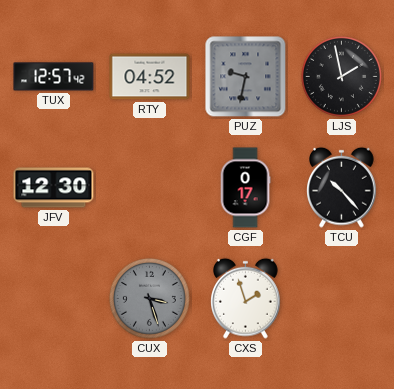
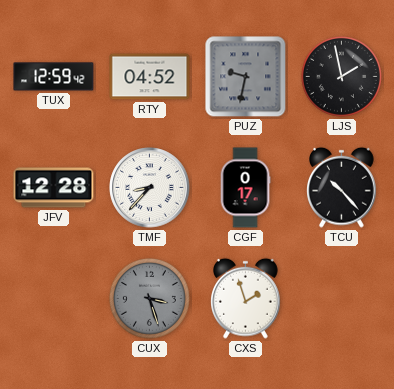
TUX: 12:57 -> 12:59
JFV: 12:30 -> 12:28
TMF: none -> 8:37
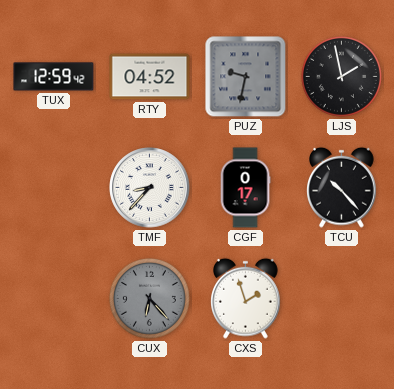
JFV: 12:28 -> none
CUX: 3:27 -> 6:23
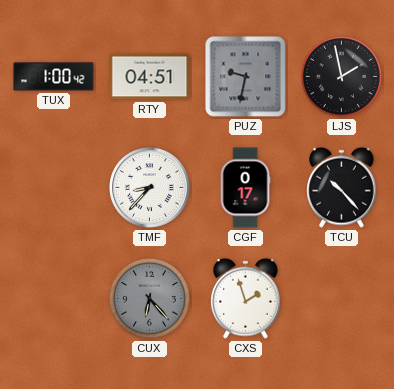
TUX: 12:59 -> 1:00
RTY: 04:52 -> 04:51
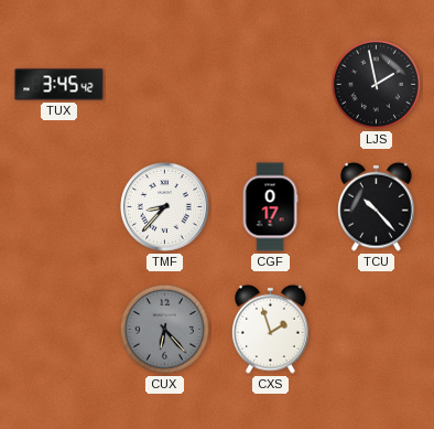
TUX: 1:00 -> 3:45
RTY: 04:51 -> none
PUZ: 9:32 -> none
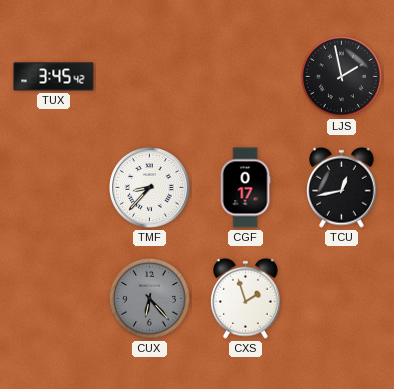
TCU: 10:23 -> 12:43
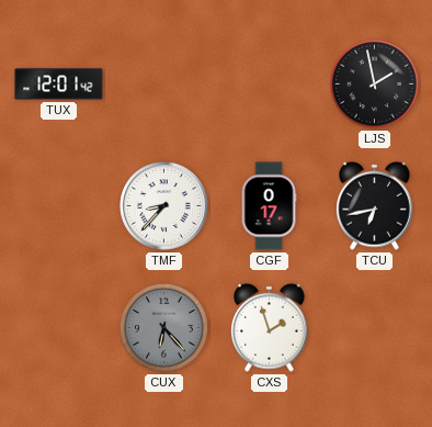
TUX: 3:45 -> 12:01
TCU: 12:43 -> 6:43
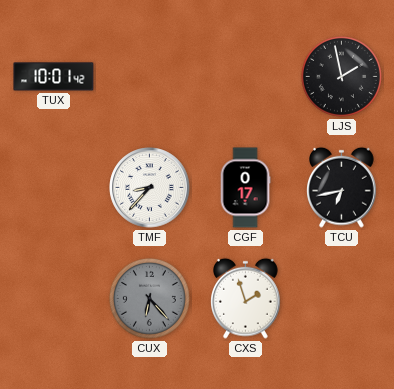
TUX: 12:01 -> 10:01
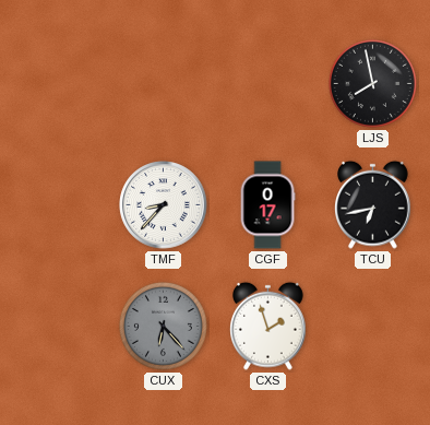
TUX: 10:01 -> none
LJS: 1:58 -> 7:58
